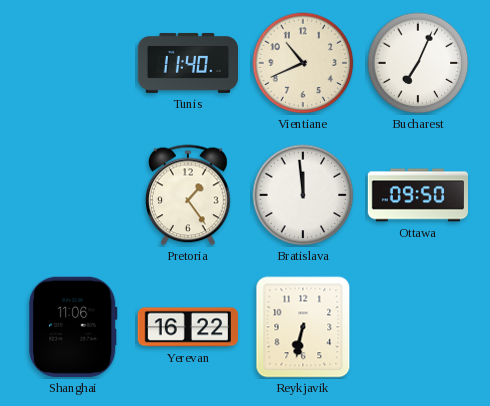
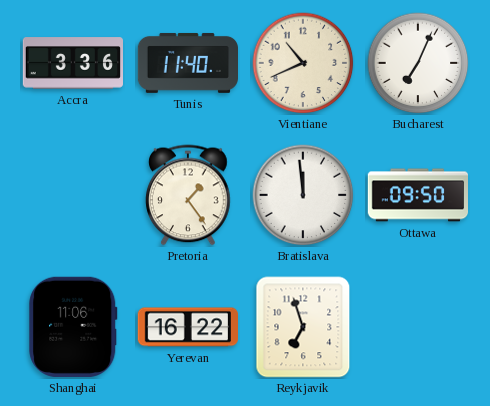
Accra: none -> 3:36
Reykjavik: 6:32 -> 6:57
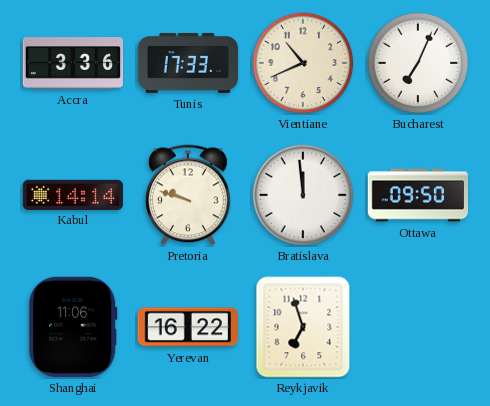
Tunis: 11:40 -> 17:33
Kabul: none -> 14:14
Pretoria: 1:24 -> 9:48
